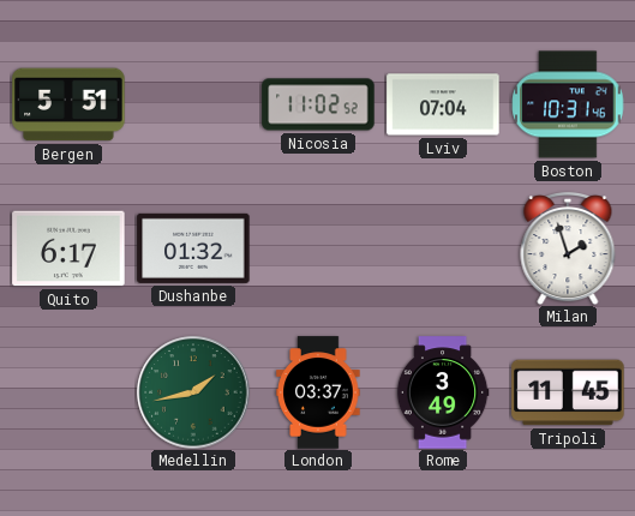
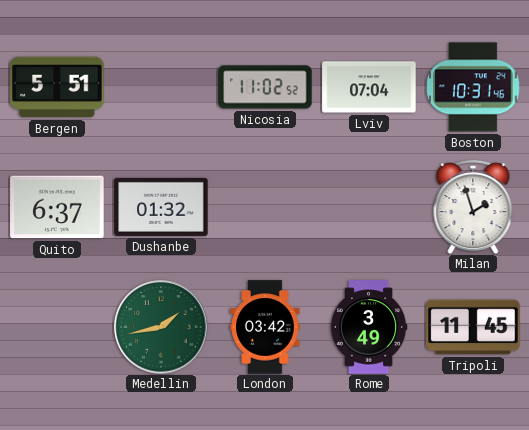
Quito: 6:17 -> 6:37
London: 03:37 -> 03:42
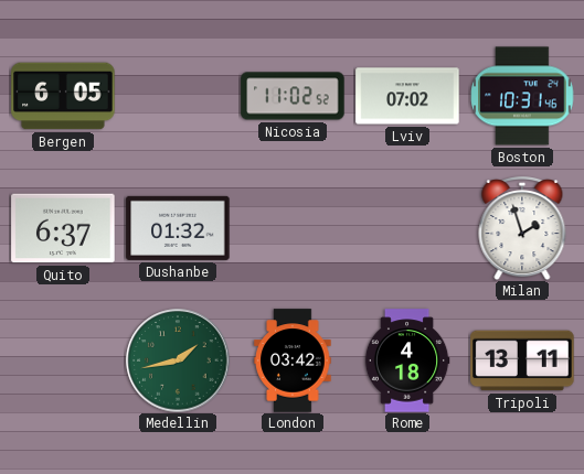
Bergen: 5:51 -> 6:05
Lviv: 07:04 -> 07:02
Rome: 3:49 -> 4:18
Tripoli: 11:45 -> 13:11
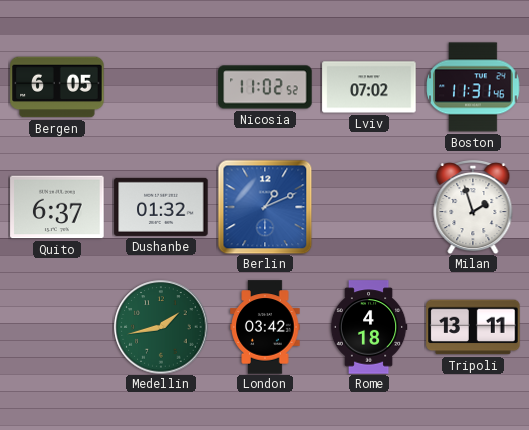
Boston: 10:31 -> 11:31
Berlin: none -> 1:11
